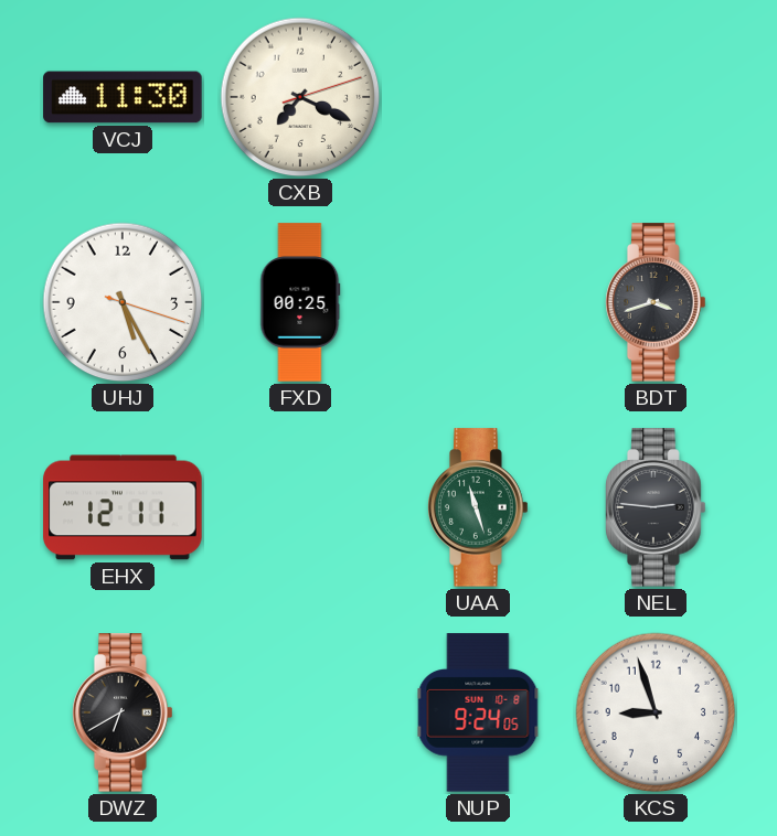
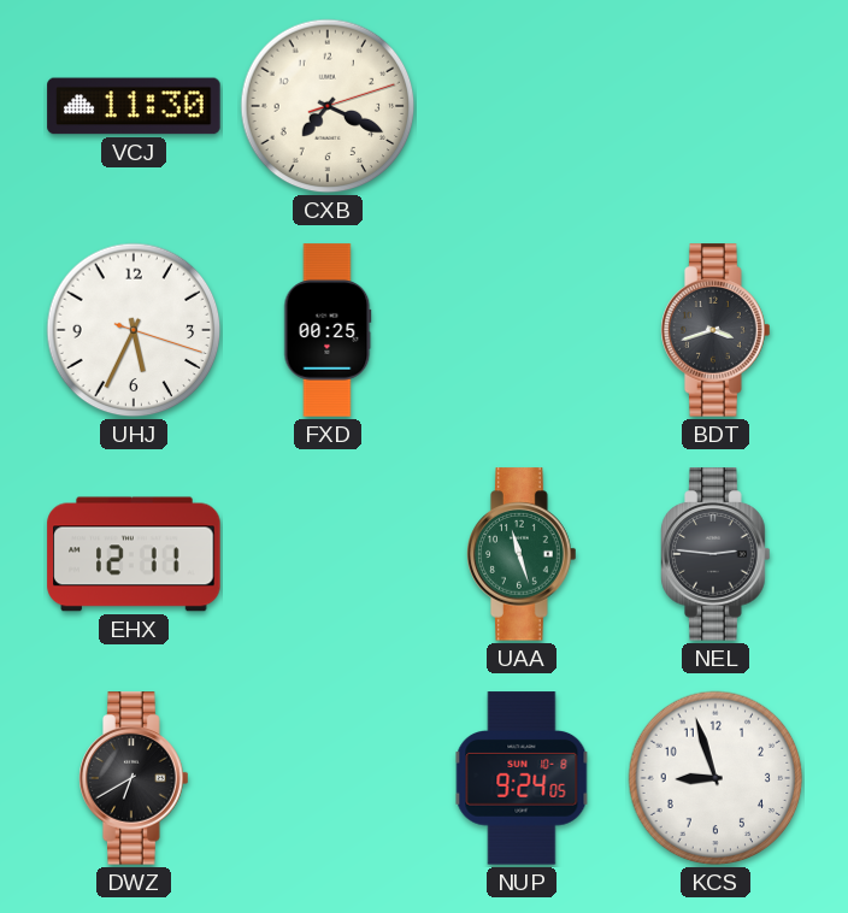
UHJ: 5:25 -> 5:34
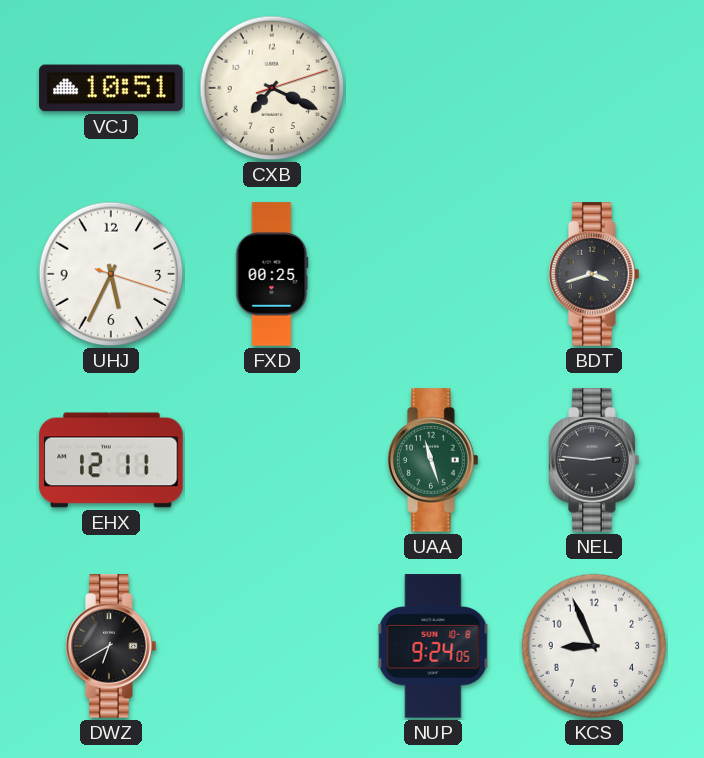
VCJ: 11:30 -> 10:51
KCS: 8:57 -> 8:56
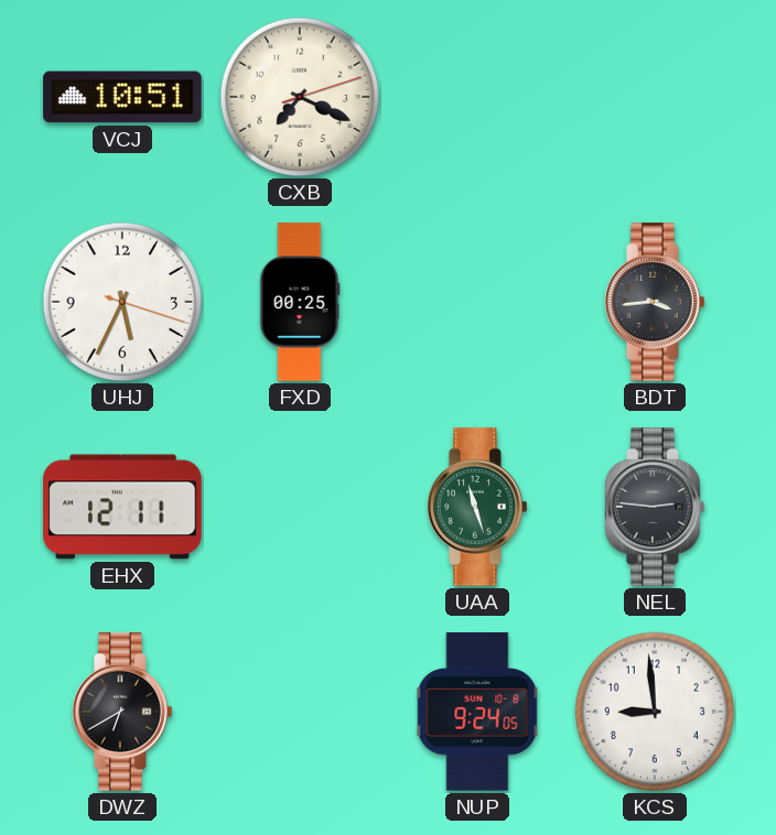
BDT: 3:42 -> 3:44
KCS: 8:56 -> 8:59
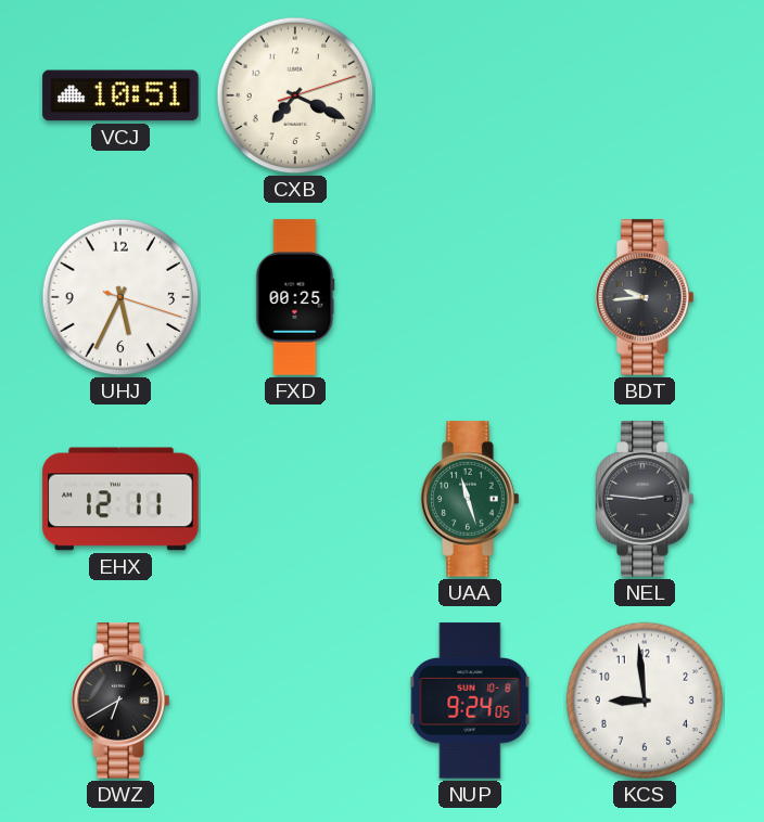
BDT: 3:44 -> 9:44
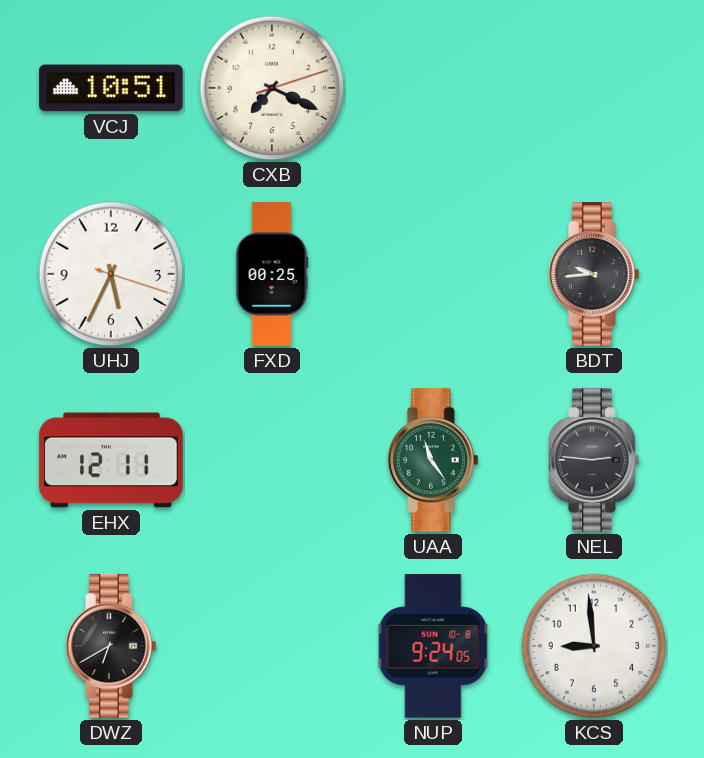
UAA: 11:27 -> 11:24
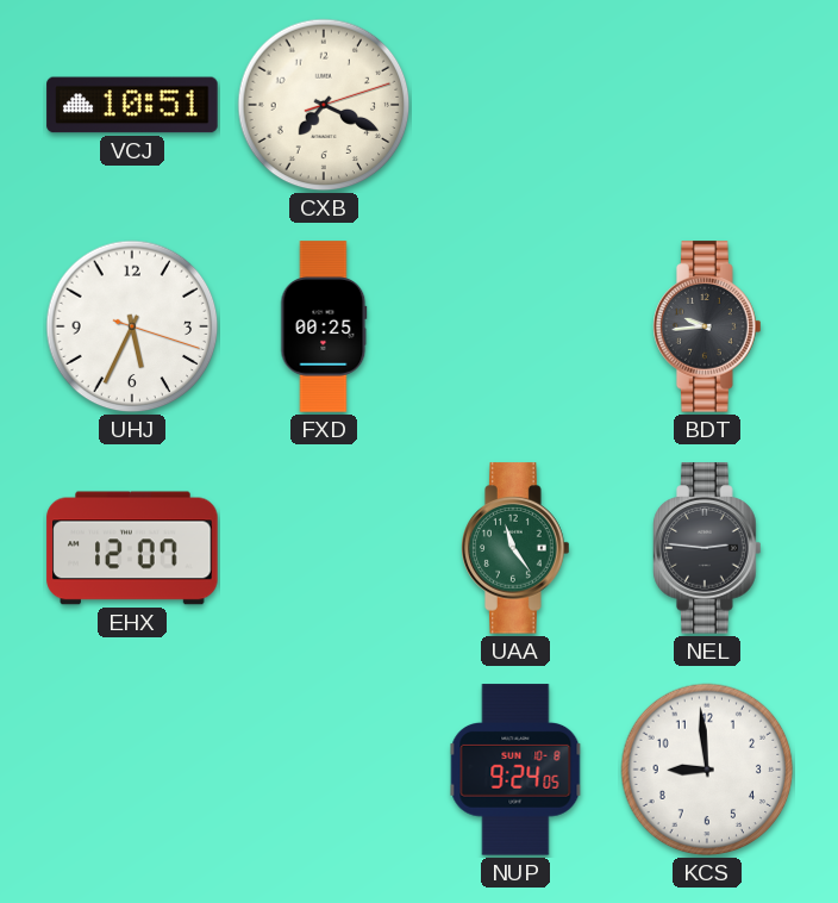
EHX: 12:11 -> 12:07
DWZ: 6:40 -> none
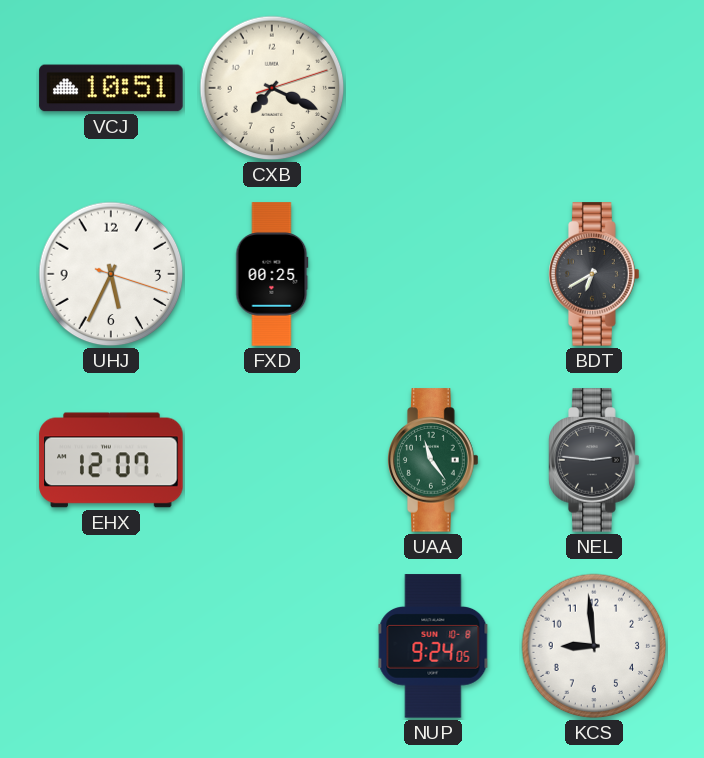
BDT: 9:44 -> 6:40
